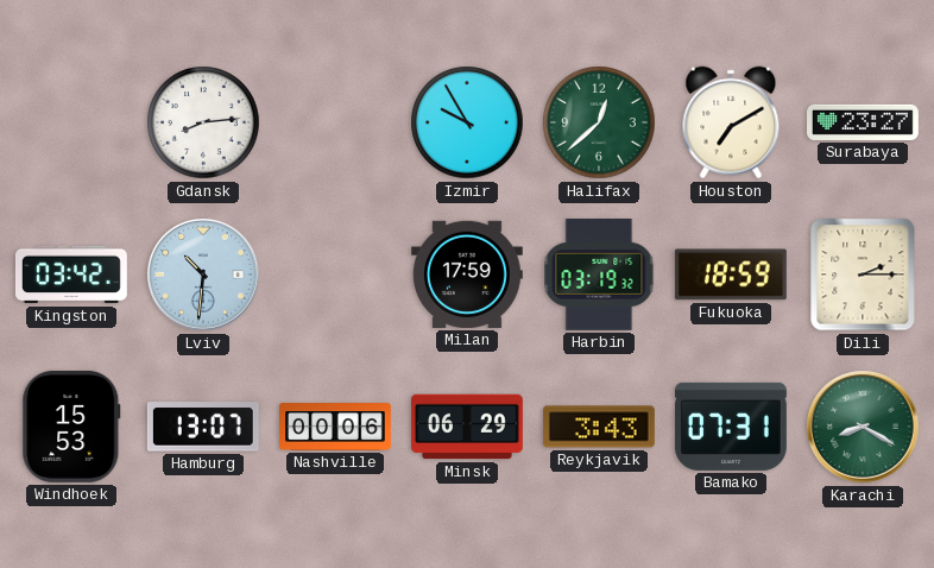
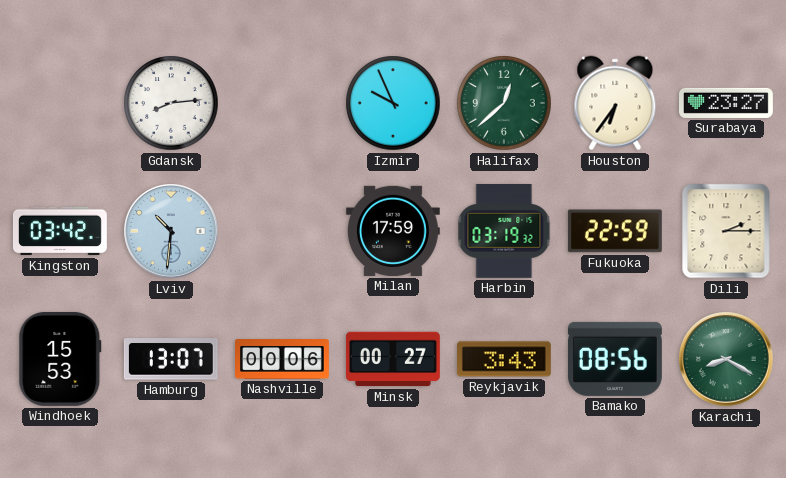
Izmir: 9:55 -> 9:56
Houston: 7:10 -> 6:36
Fukuoka: 18:59 -> 22:59
Minsk: 06:29 -> 00:27
Bamako: 07:31 -> 08:56
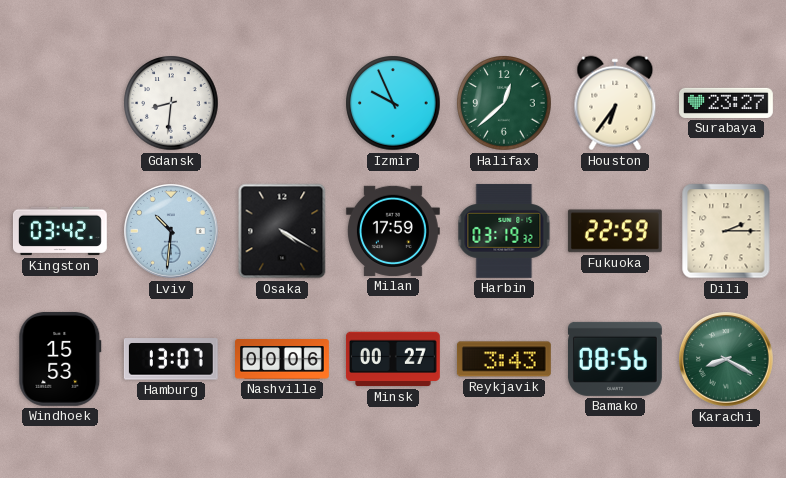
Gdansk: 8:14 -> 8:31
Osaka: none -> 4:20
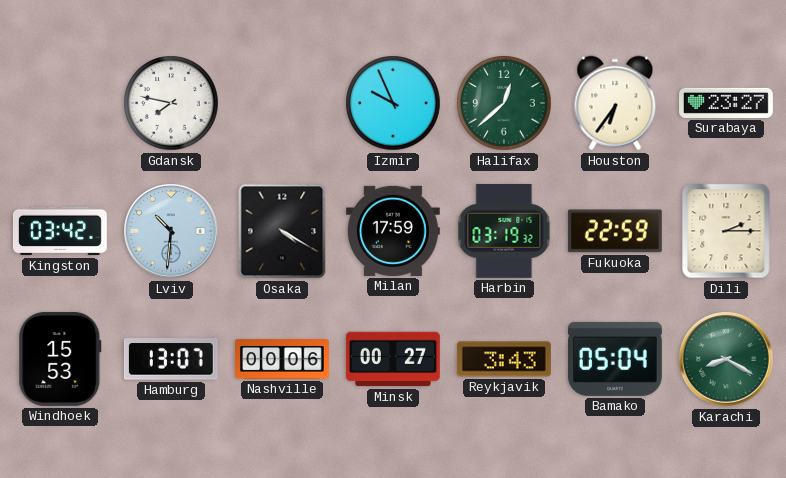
Gdansk: 8:31 -> 7:47
Bamako: 08:56 -> 05:04
